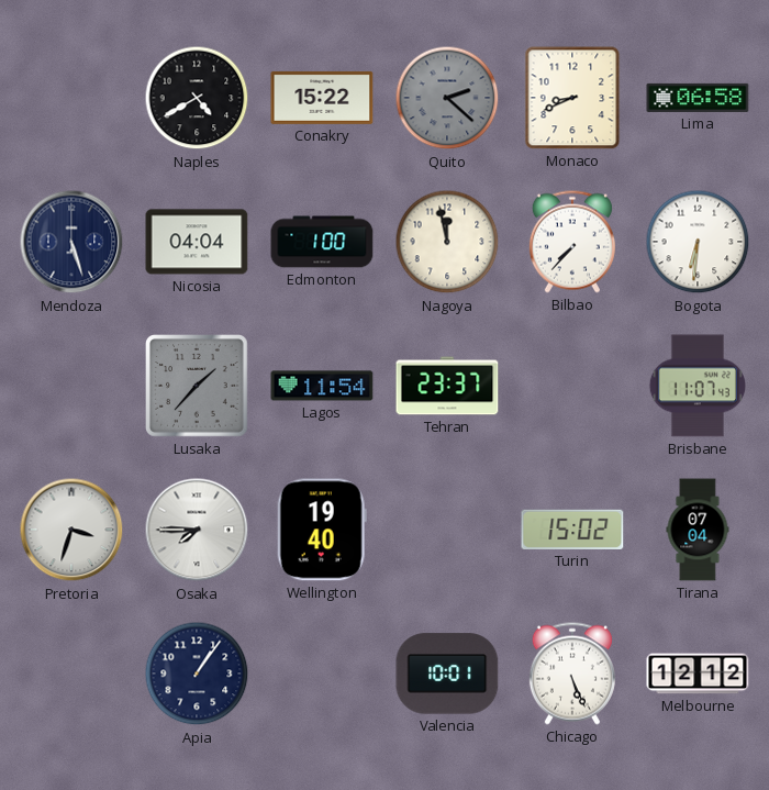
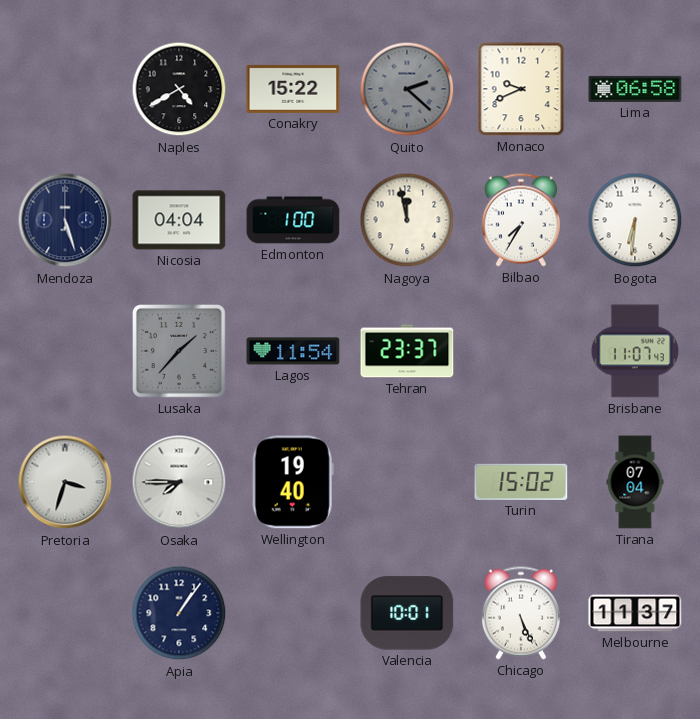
Monaco: 8:41 -> 9:41
Bilbao: 7:37 -> 7:35
Melbourne: 12:12 -> 11:37
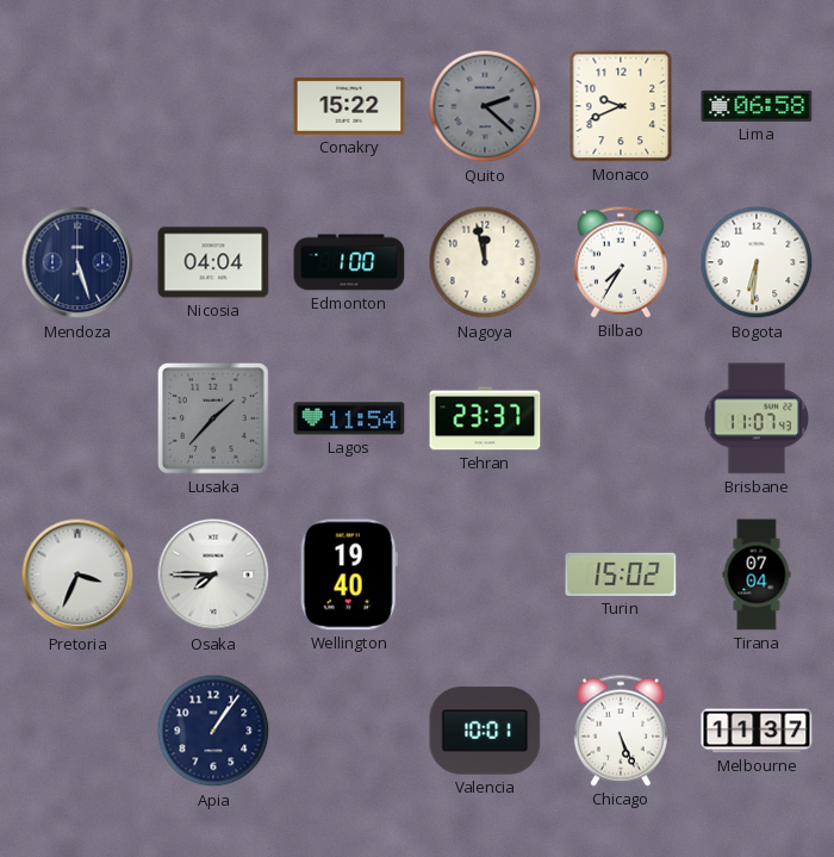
Naples: 4:40 -> none
Pretoria: 3:33 -> 3:34
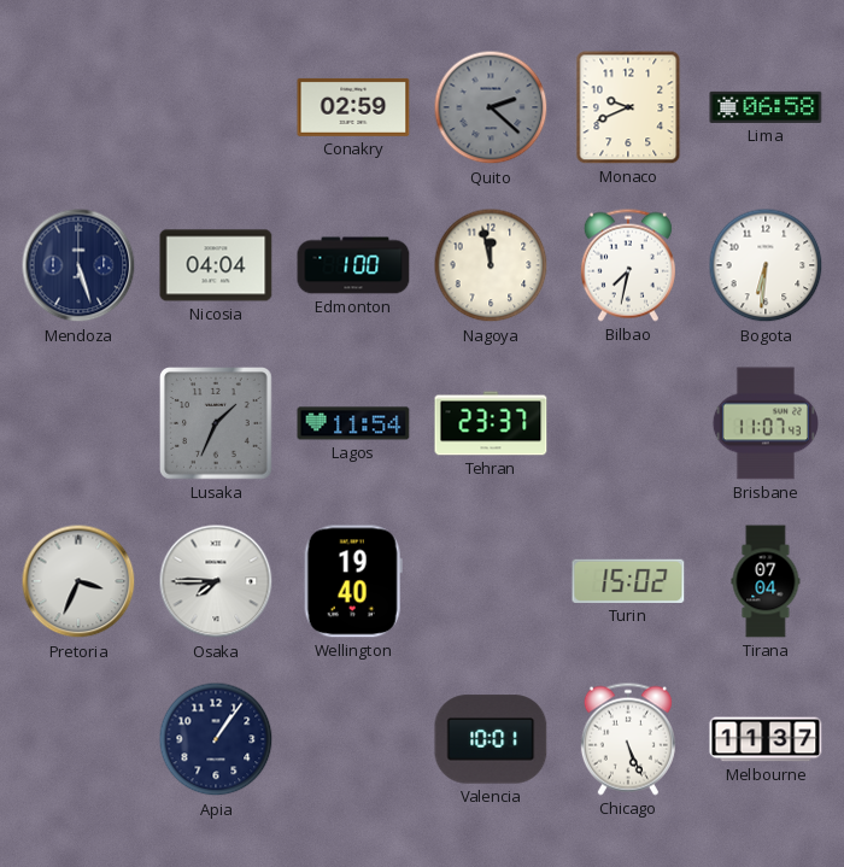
Conakry: 15:22 -> 02:59
Bilbao: 7:35 -> 7:32
Lusaka: 1:37 -> 1:34
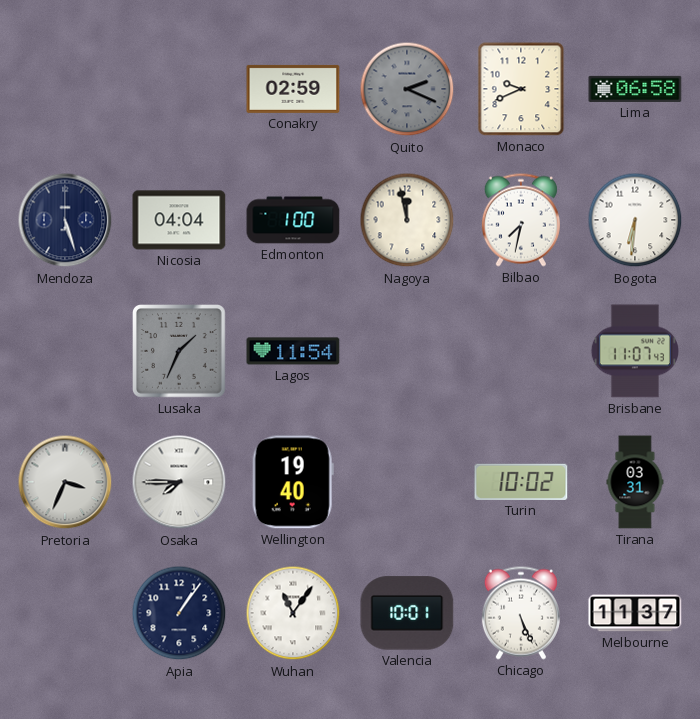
Quito: 2:22 -> 2:19
Tehran: 23:37 -> none
Turin: 15:02 -> 10:02
Tirana: 07:04 -> 03:31
Wuhan: none -> 11:06
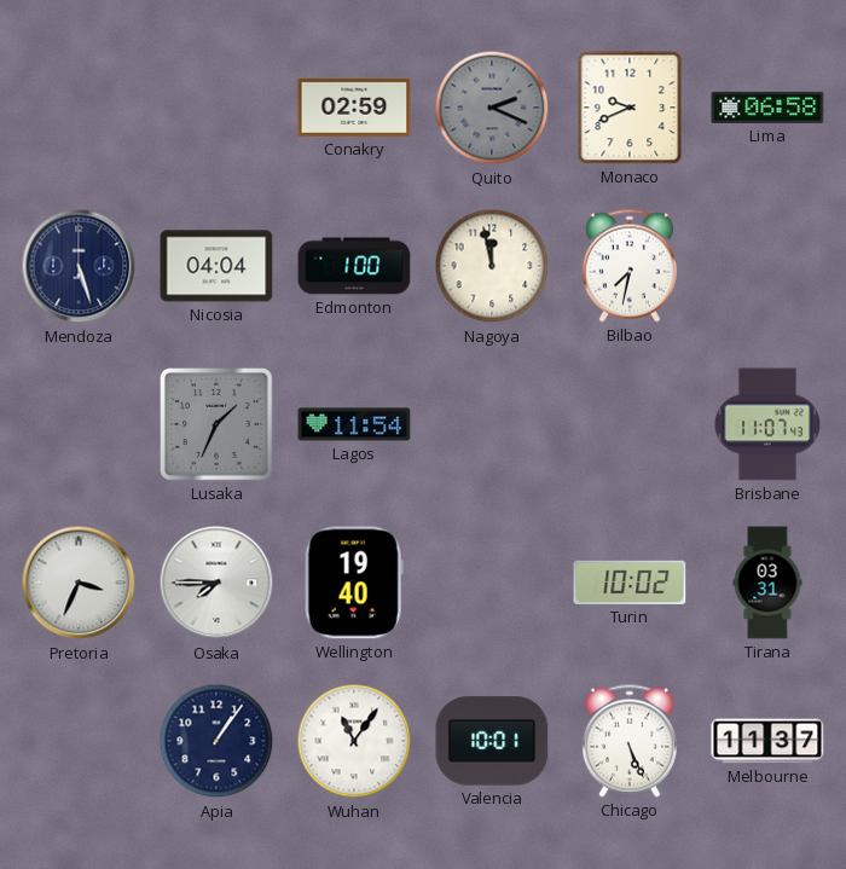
Bogota: 6:31 -> none
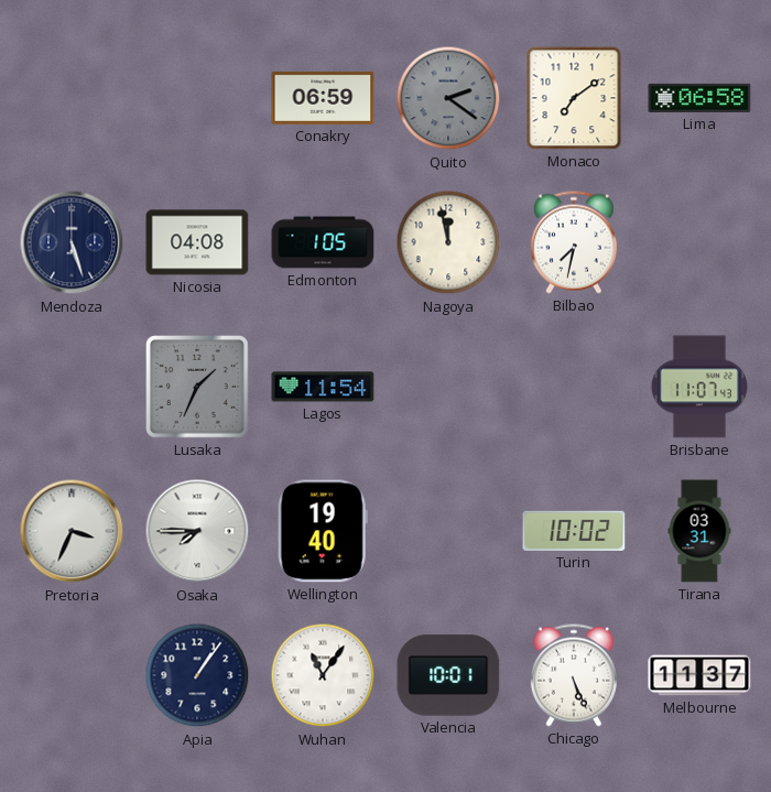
Conakry: 02:59 -> 06:59
Quito: 2:19 -> 2:21
Monaco: 9:41 -> 7:09
Nicosia: 04:04 -> 04:08
Edmonton: 1:00 -> 1:05
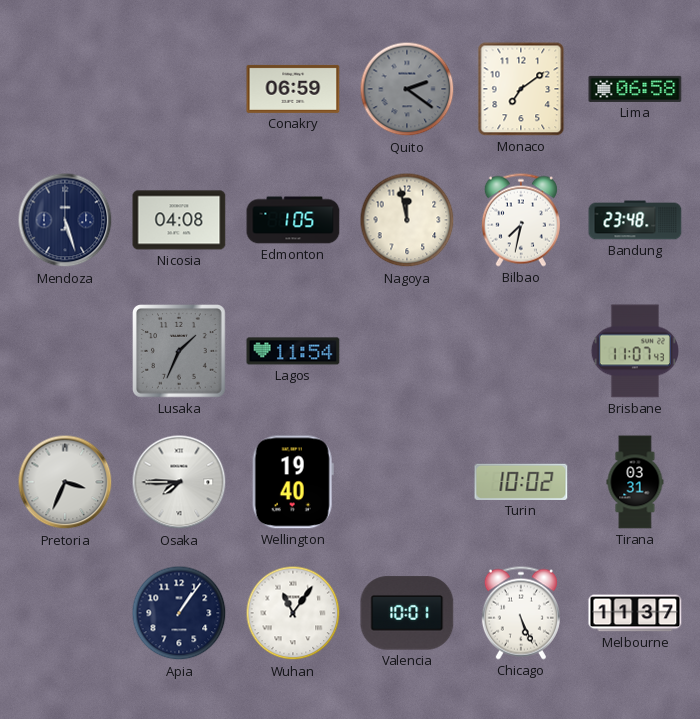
Bandung: none -> 23:48
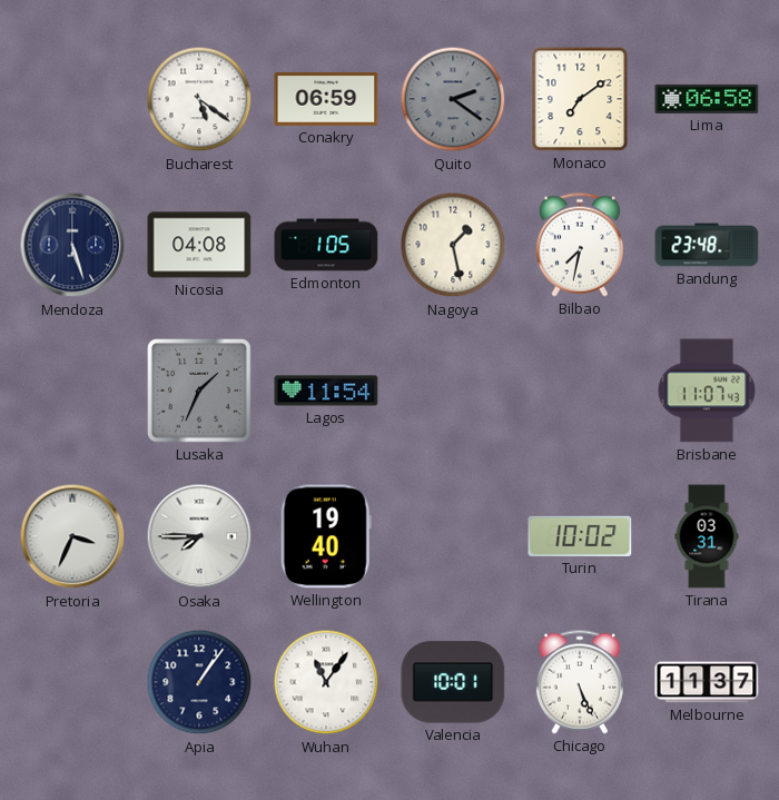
Bucharest: none -> 5:21
Nagoya: 11:58 -> 1:28
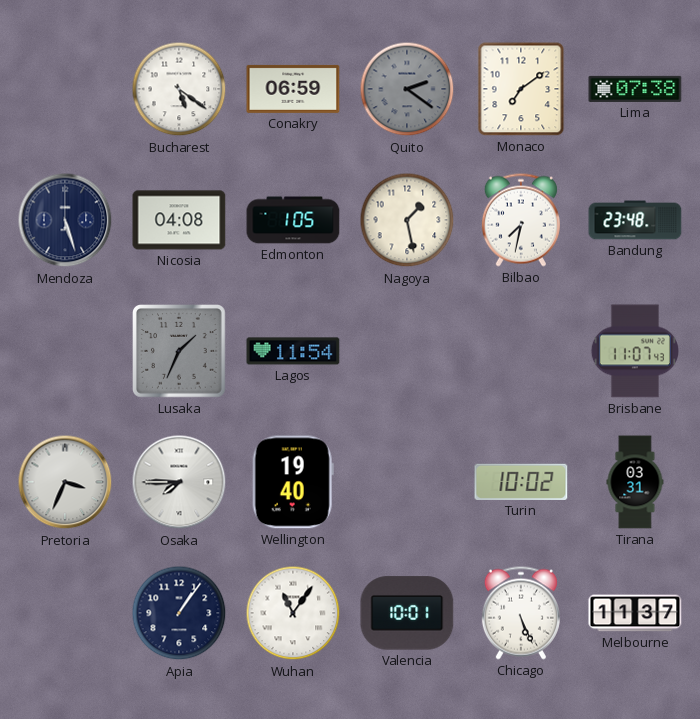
Lima: 06:58 -> 07:38
